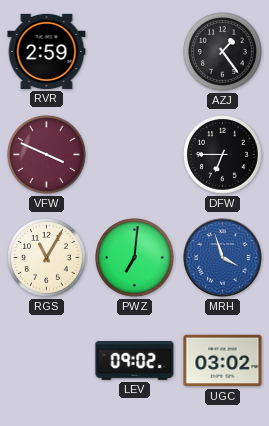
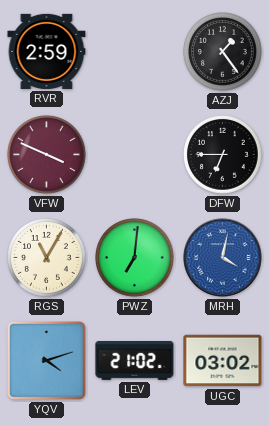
MRH: 3:57 -> 4:02
YQV: none -> 4:12
LEV: 09:02 -> 21:02
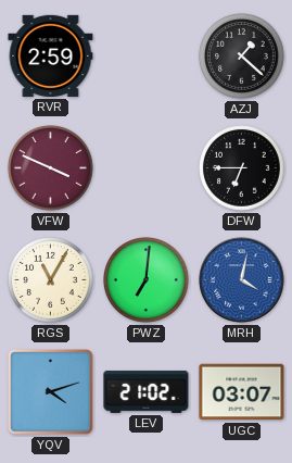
AZJ: 1:24 -> 1:22
UGC: 03:02 -> 03:07
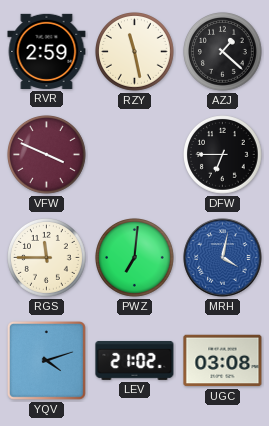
RZY: none -> 11:28
RGS: 11:05 -> 11:45
UGC: 03:07 -> 03:08
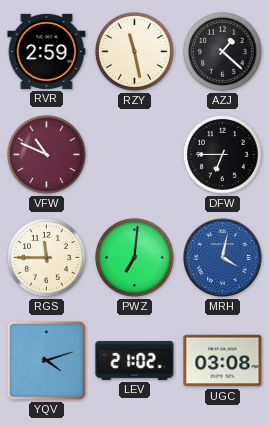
VFW: 3:49 -> 10:49
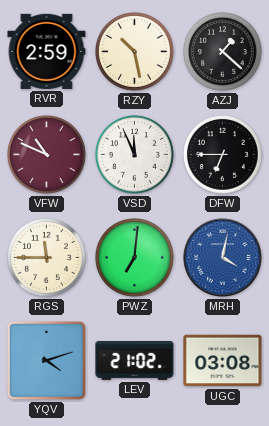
RZY: 11:28 -> 10:28
VSD: none -> 11:56
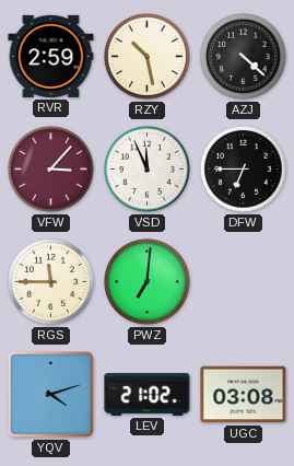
AZJ: 1:22 -> 4:22
VFW: 10:49 -> 3:07
MRH: 4:02 -> none
